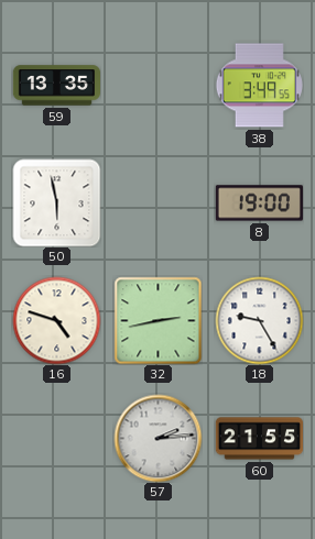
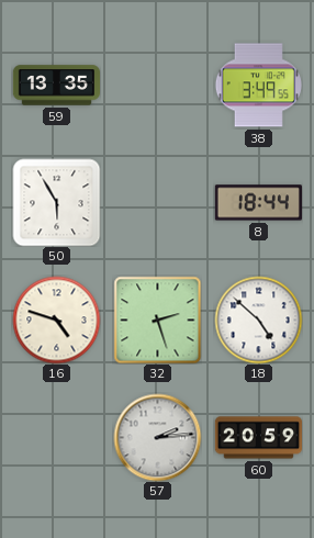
50: 5:58 -> 5:55
8: 19:00 -> 18:44
32: 2:43 -> 2:27
18: 9:25 -> 4:52
60: 21:55 -> 20:59
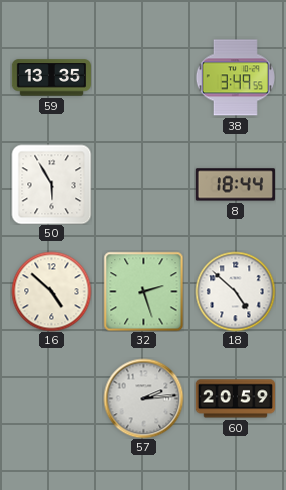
16: 4:48 -> 4:52
